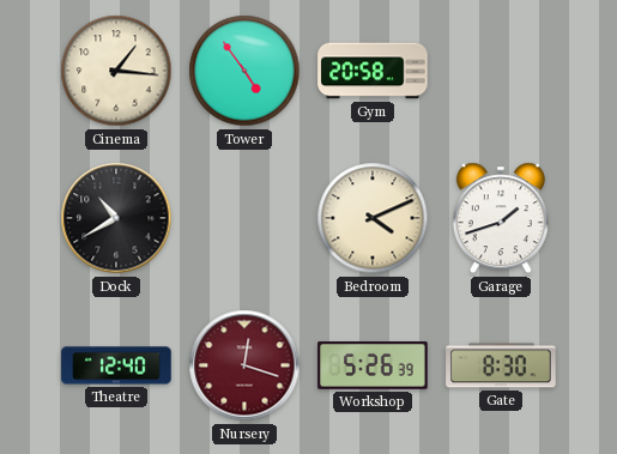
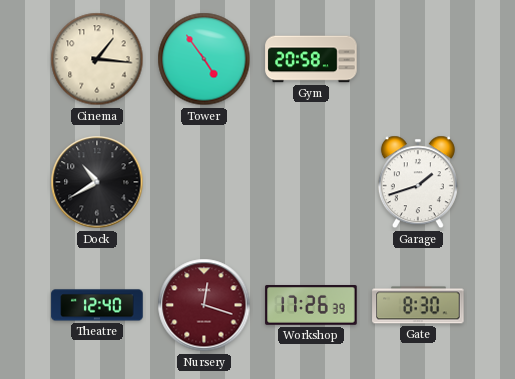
Bedroom: 4:11 -> none
Workshop: 5:26 -> 17:26
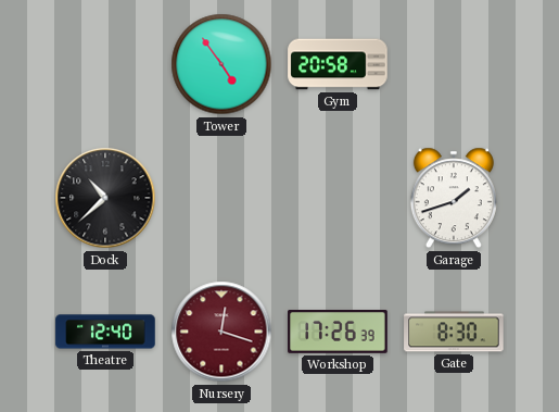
Cinema: 1:16 -> none
Dock: 10:40 -> 10:38
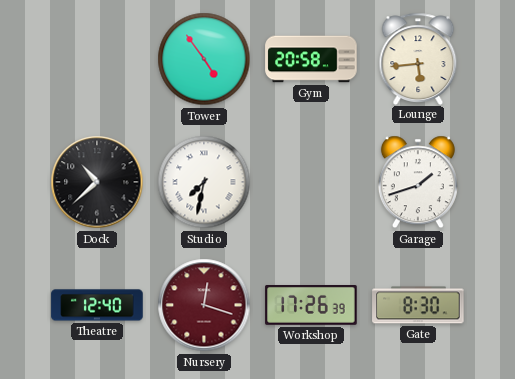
Lounge: none -> 5:44
Studio: none -> 7:32
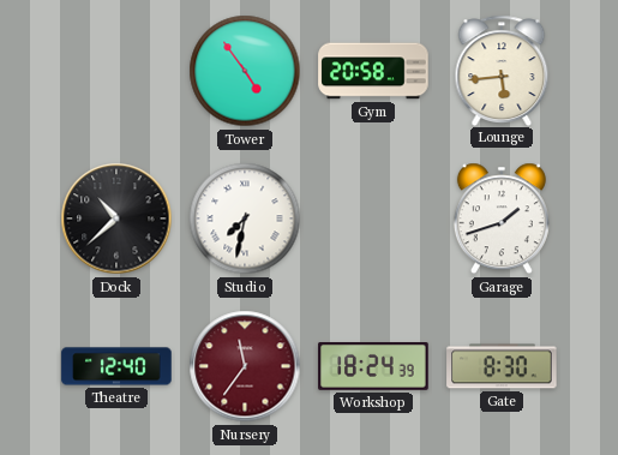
Nursery: 12:18 -> 11:36
Workshop: 17:26 -> 18:24
